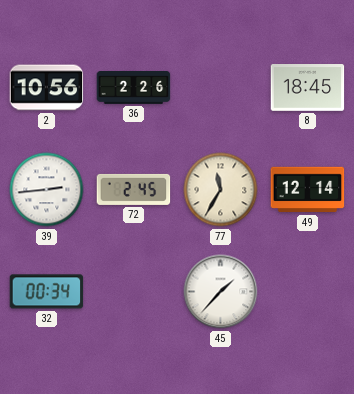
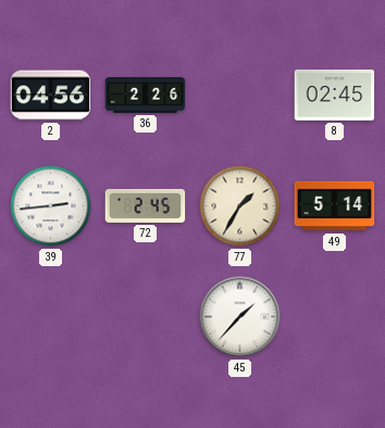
2: 10:56 -> 04:56
8: 18:45 -> 02:45
77: 11:35 -> 1:35
49: 12:14 -> 5:14
32: 00:34 -> none
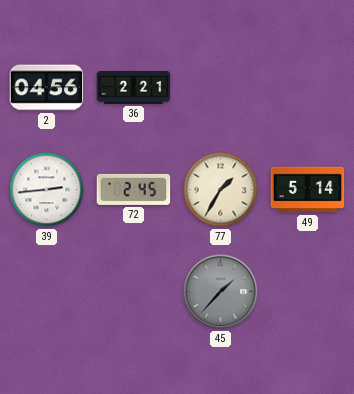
36: 2:26 -> 2:21
8: 02:45 -> none
45 dial: white -> grey
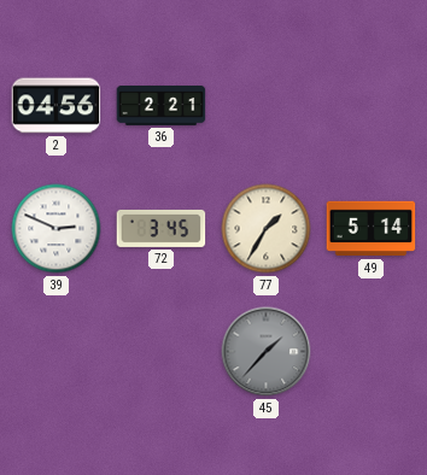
39: 2:44 -> 2:49
72: 2:45 -> 3:45
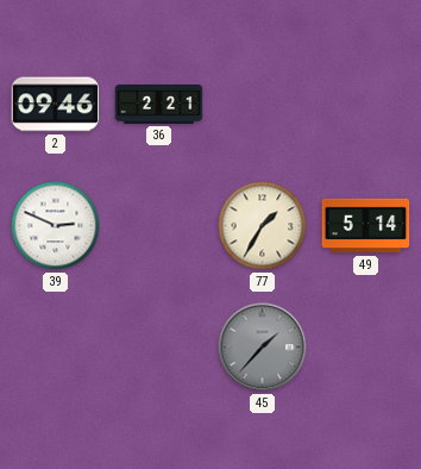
2: 04:56 -> 09:46
72: 3:45 -> none
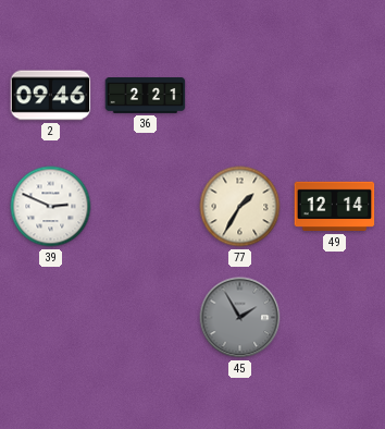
49: 5:14 -> 12:14
45: 1:37 -> 1:55
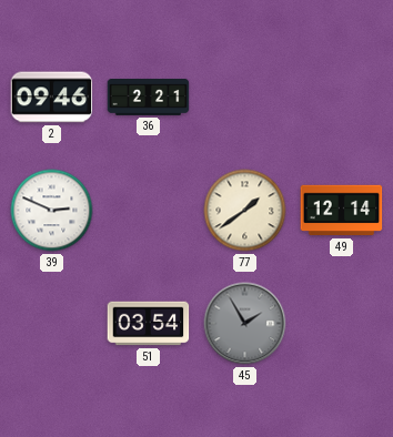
77: 1:35 -> 1:39
51: none -> 03:54
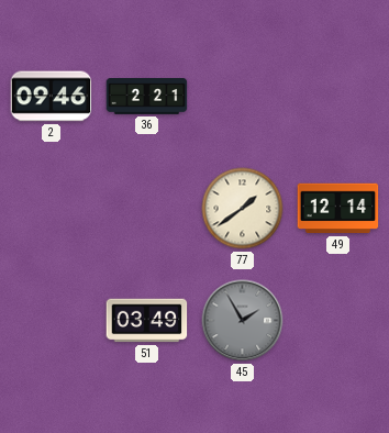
39: 2:49 -> none
51: 03:54 -> 03:49
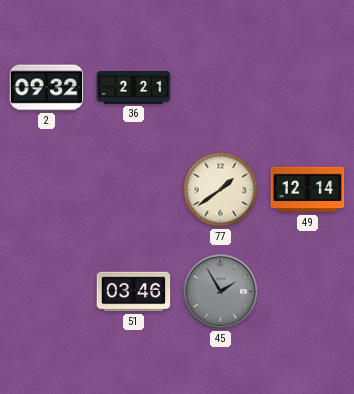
2: 09:46 -> 09:32
51: 03:49 -> 03:46
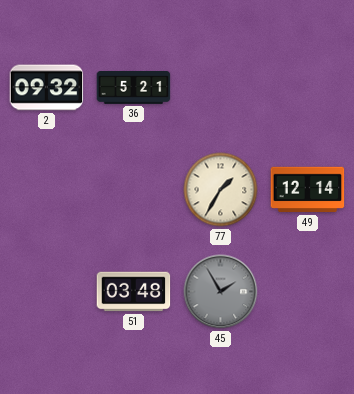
36: 2:21 -> 5:21
77: 1:39 -> 1:35
51: 03:46 -> 03:48
